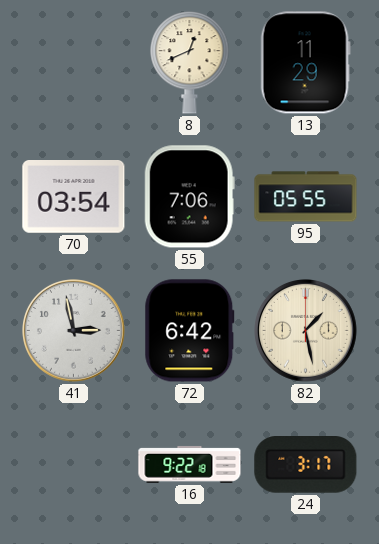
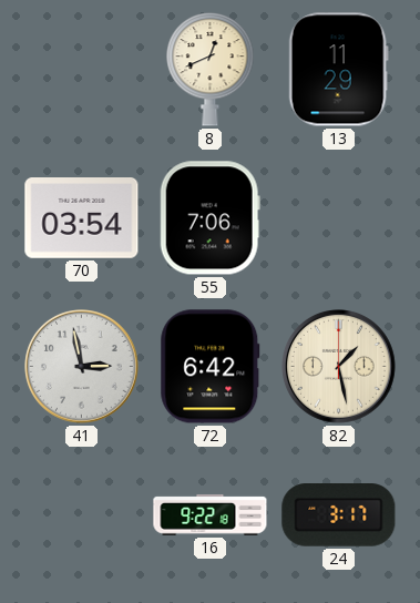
95: 05:55 -> none
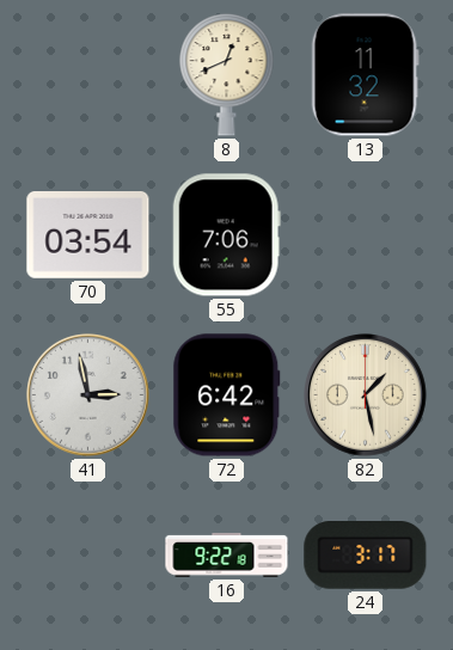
13: 11:29 -> 11:32
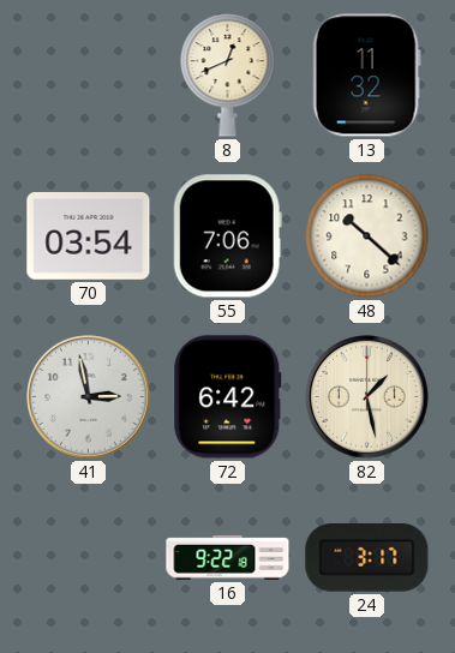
48: none -> 10:22
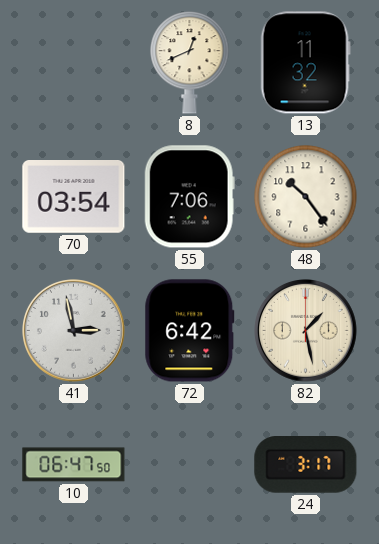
48: 10:22 -> 10:24
10: none -> 06:47
16: 9:22 -> none
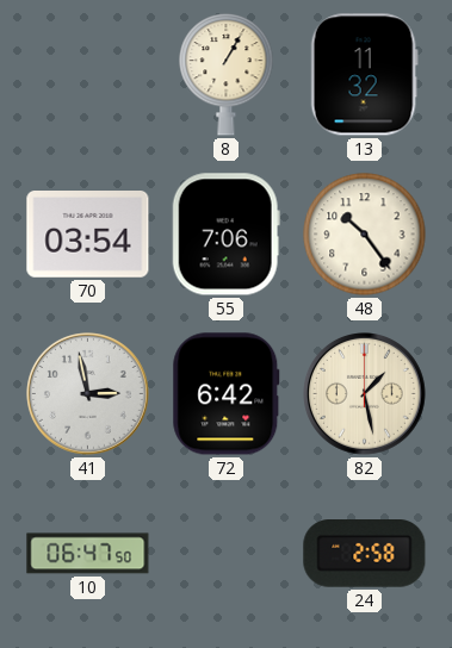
8: 12:41 -> 1:05
24: 3:17 -> 2:58
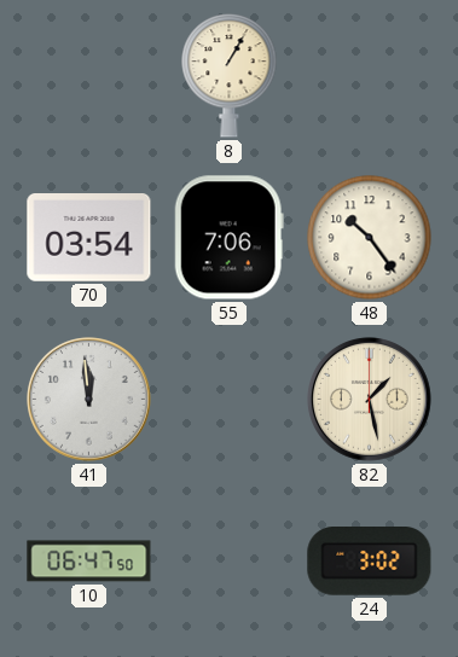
13: 11:32 -> none
41: 2:58 -> 11:59
72: 6:42 -> none
24: 2:58 -> 3:02
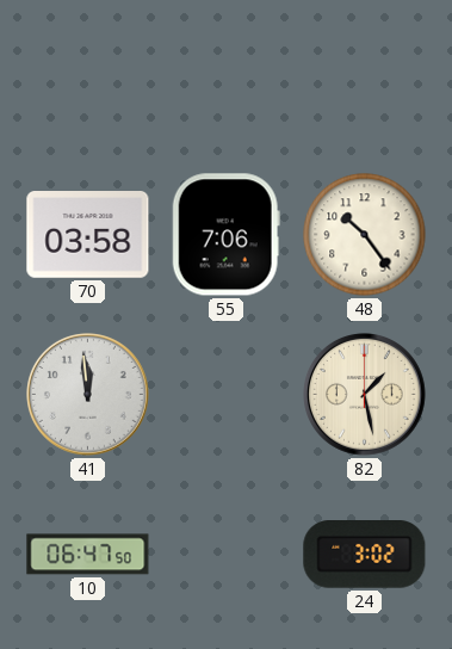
8: 1:05 -> none
70: 03:54 -> 03:58
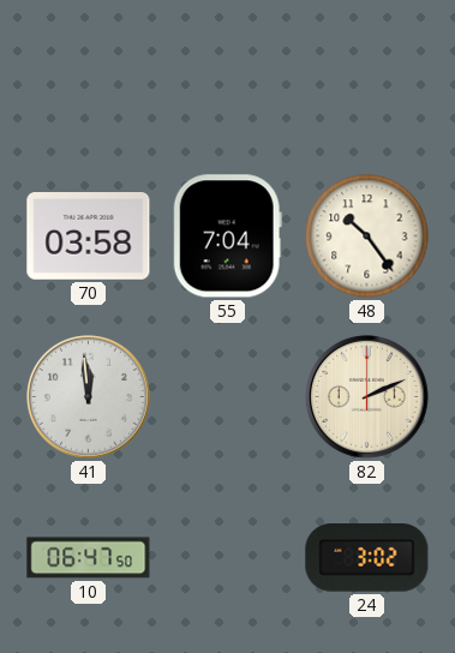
55: 7:06 -> 7:04
82: 1:28 -> 2:11
